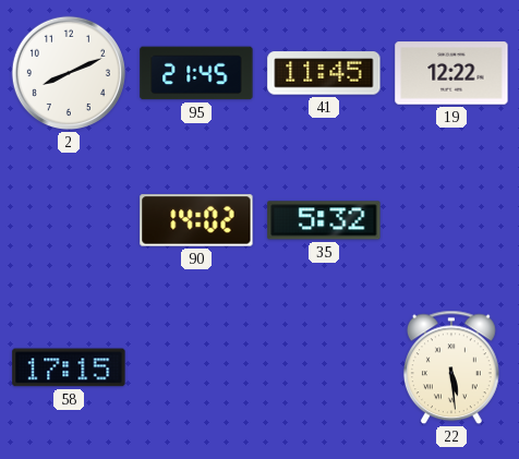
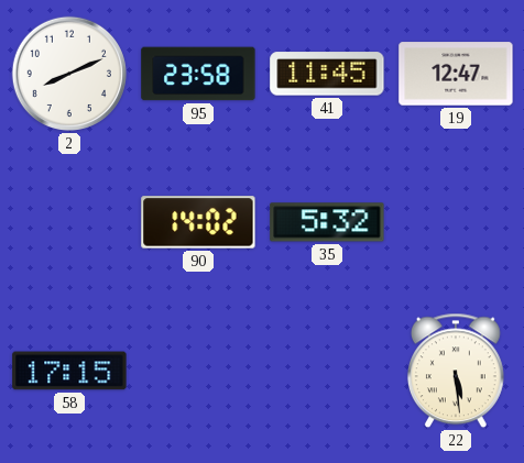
95: 21:45 -> 23:58
19: 12:22 -> 12:47
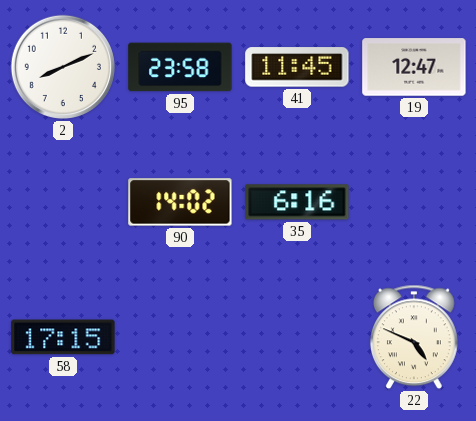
35: 5:32 -> 6:16
22: 5:29 -> 4:49
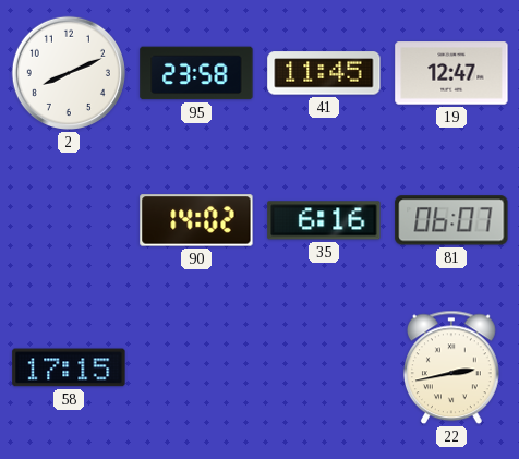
81: none -> 06:07
22: 4:49 -> 2:43
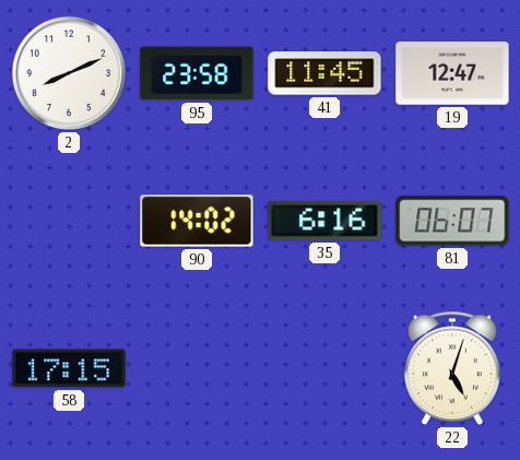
22: 2:43 -> 5:03
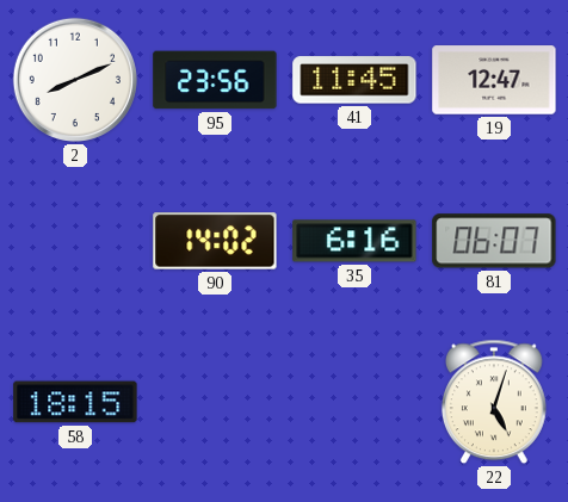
95: 23:58 -> 23:56
58: 17:15 -> 18:15
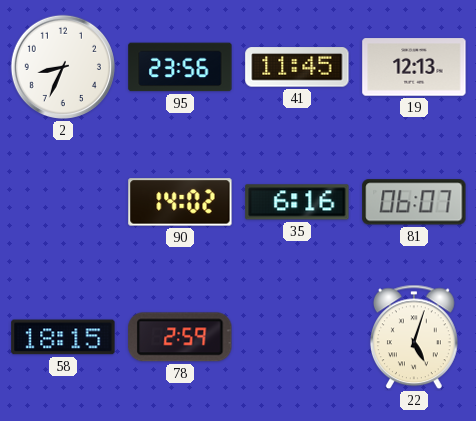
2: 8:11 -> 8:34
19: 12:47 -> 12:13
78: none -> 2:59
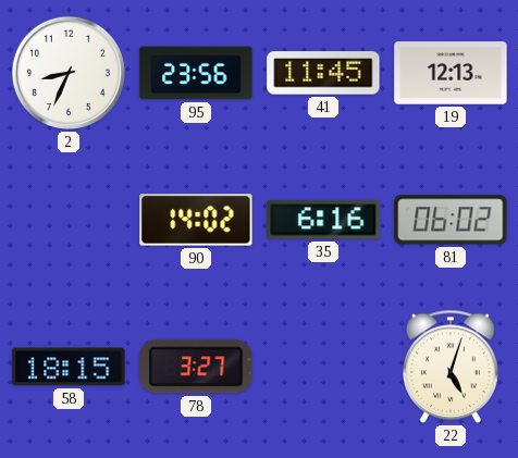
81: 06:07 -> 06:02
78: 2:59 -> 3:27
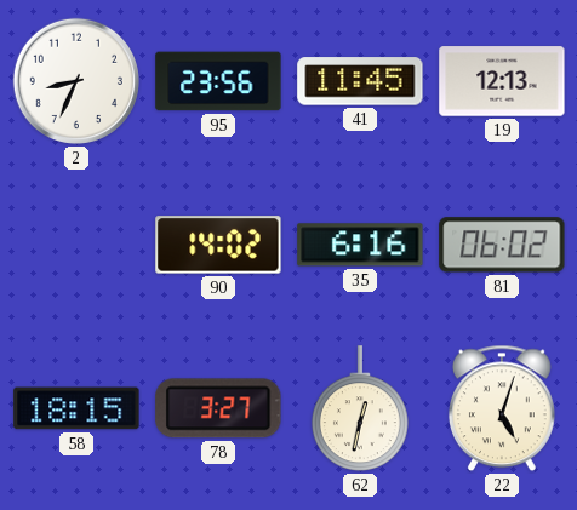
62: none -> 12:32
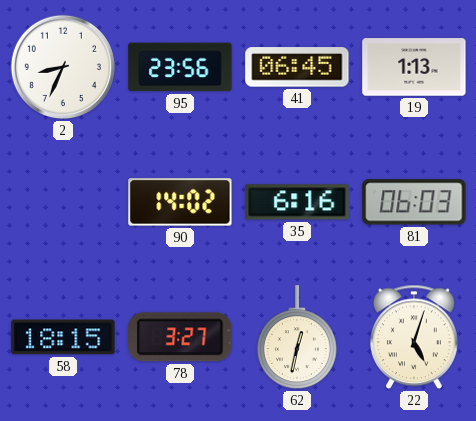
41: 11:45 -> 06:45
19: 12:13 -> 1:13
81: 06:02 -> 06:03
